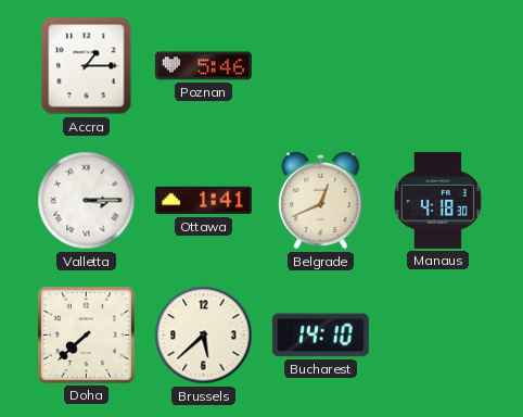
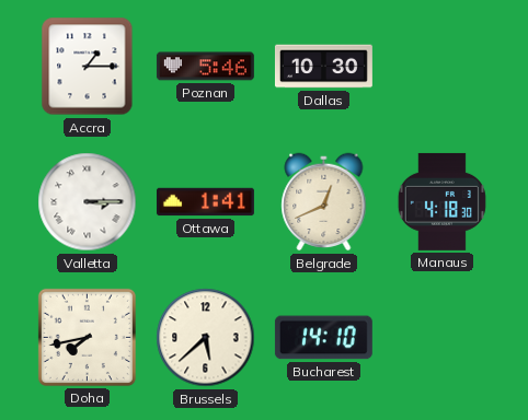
Dallas: none -> 10:30
Doha: 7:38 -> 7:43
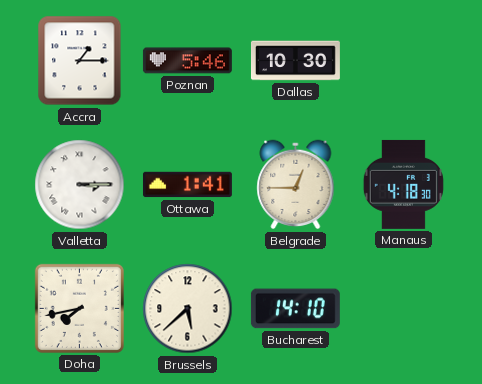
Belgrade: 12:41 -> 12:45
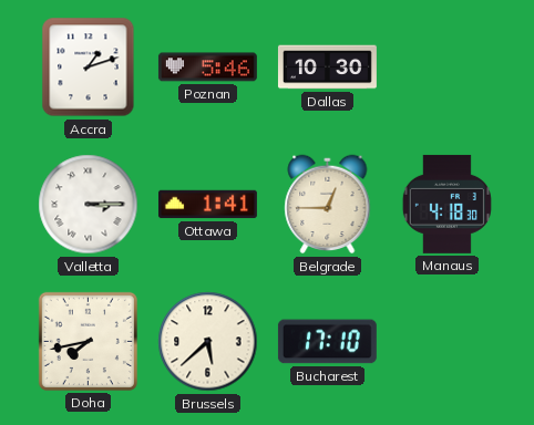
Accra: 1:15 -> 1:12
Bucharest: 14:10 -> 17:10
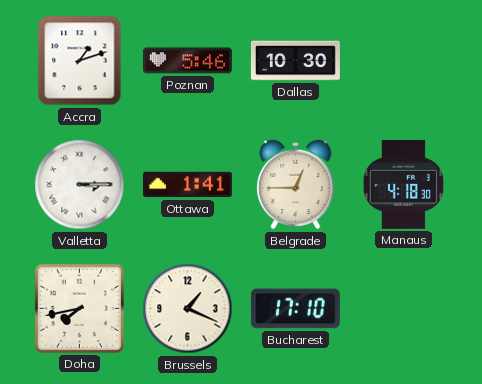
Brussels: 5:38 -> 1:19
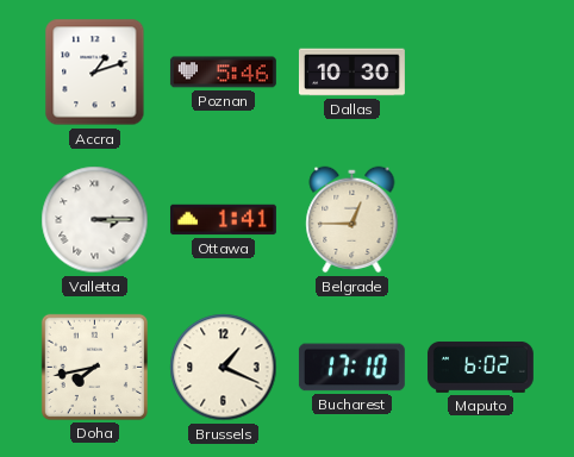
Manaus: 4:18 -> none
Maputo: none -> 6:02
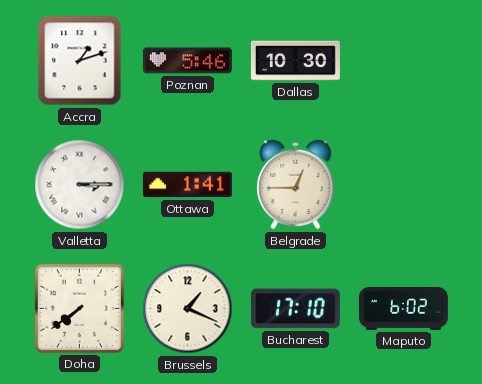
Doha: 7:43 -> 7:39
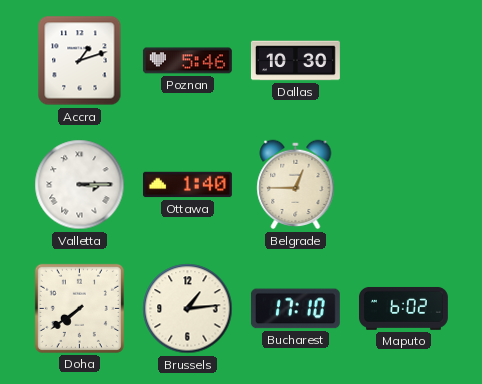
Ottawa: 1:41 -> 1:40
Brussels: 1:19 -> 1:14
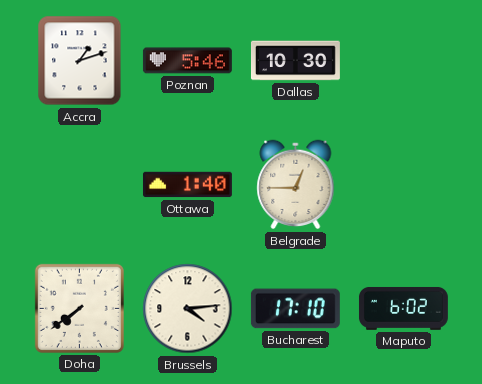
Valletta: 3:15 -> none
Brussels: 1:14 -> 4:14
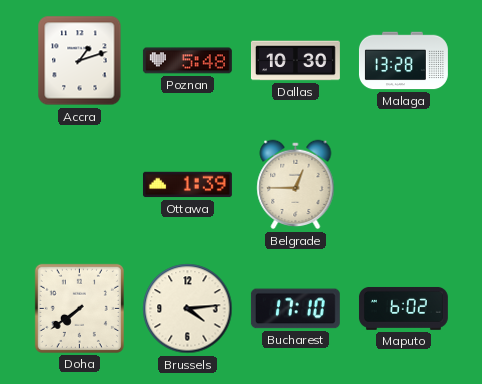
Poznan: 5:46 -> 5:48
Malaga: none -> 13:28
Ottawa: 1:40 -> 1:39
